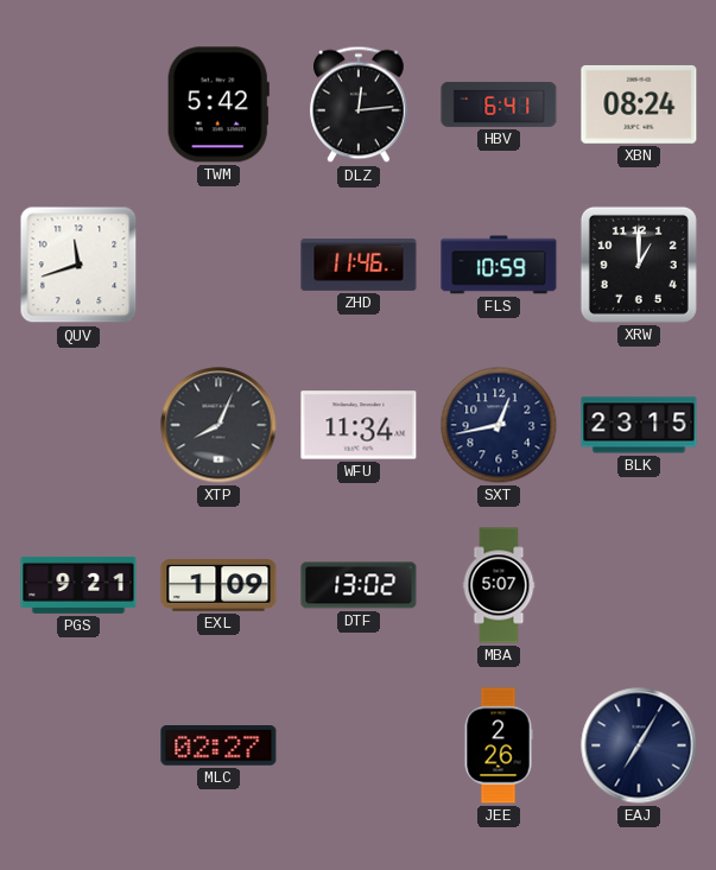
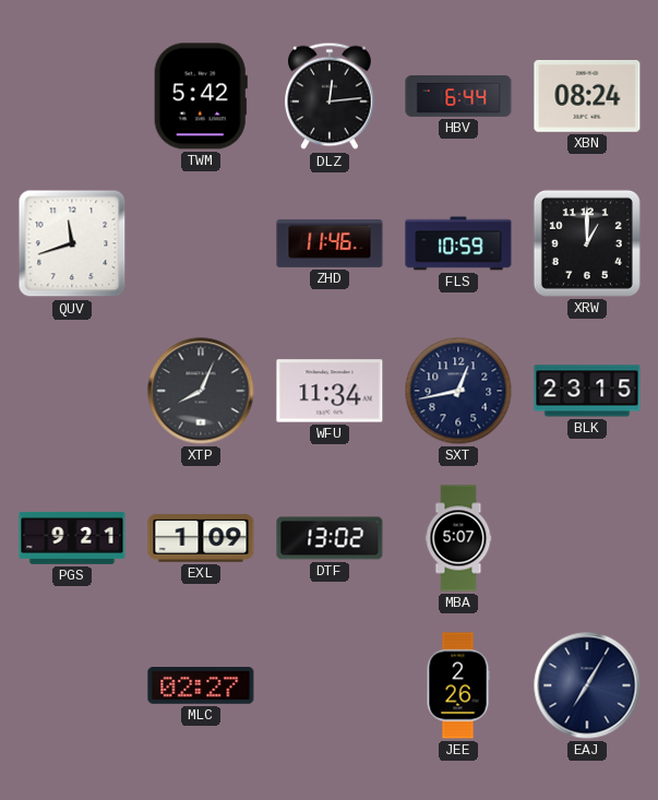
HBV: 6:41 -> 6:44
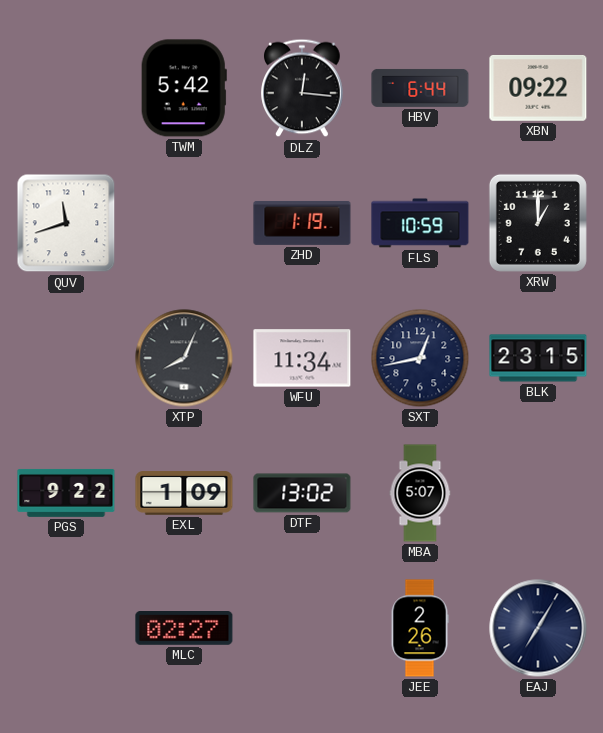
DLZ: 12:14 -> 12:16
XBN: 08:24 -> 09:22
ZHD: 11:46 -> 1:19
PGS: 9:21 -> 9:22
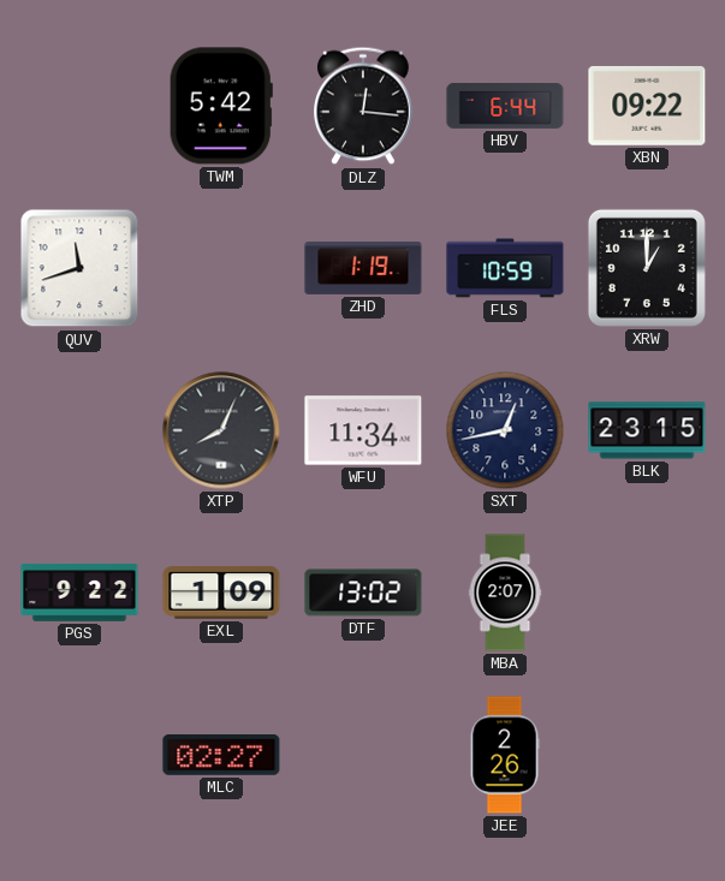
MBA: 5:07 -> 2:07
EAJ: 7:05 -> none
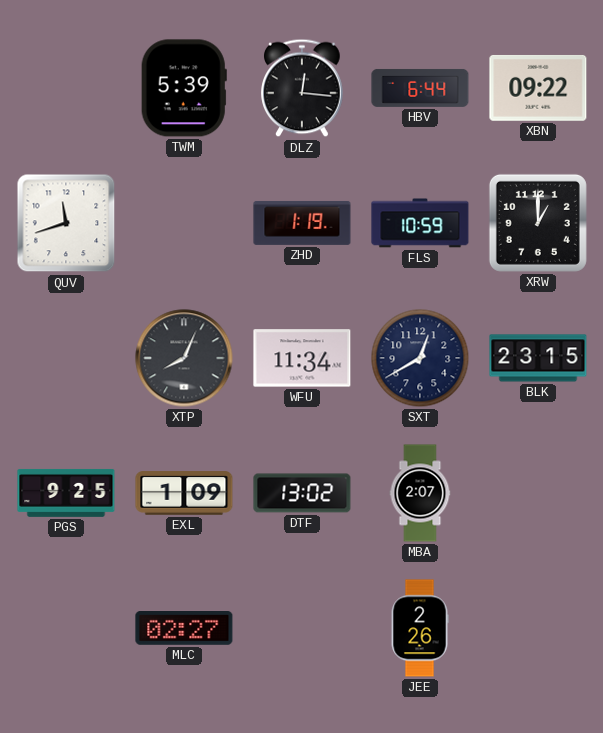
TWM: 5:42 -> 5:39
SXT: 12:43 -> 12:40
PGS: 9:22 -> 9:25
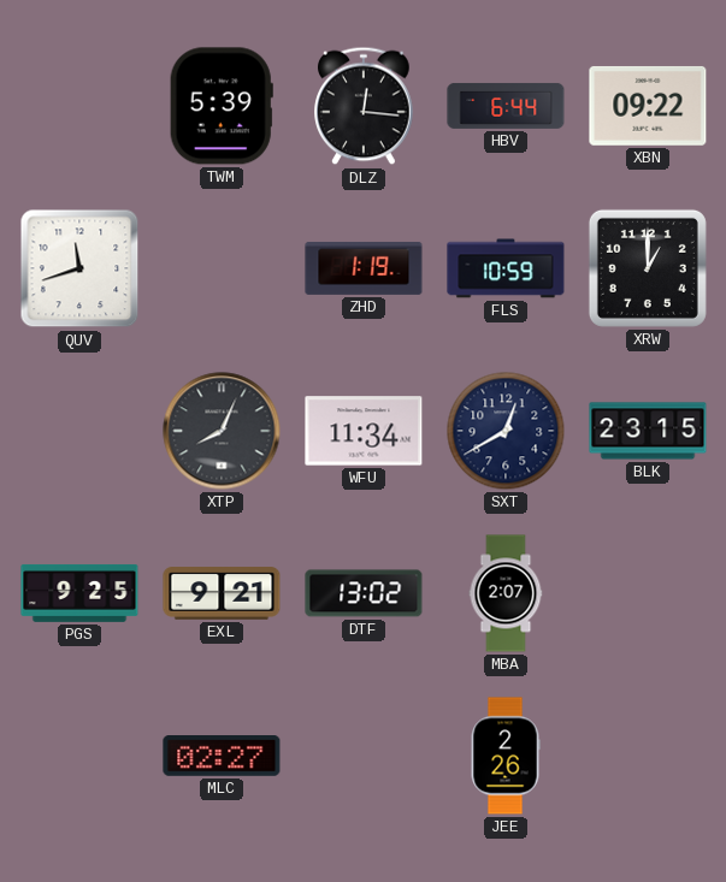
EXL: 1:09 -> 9:21
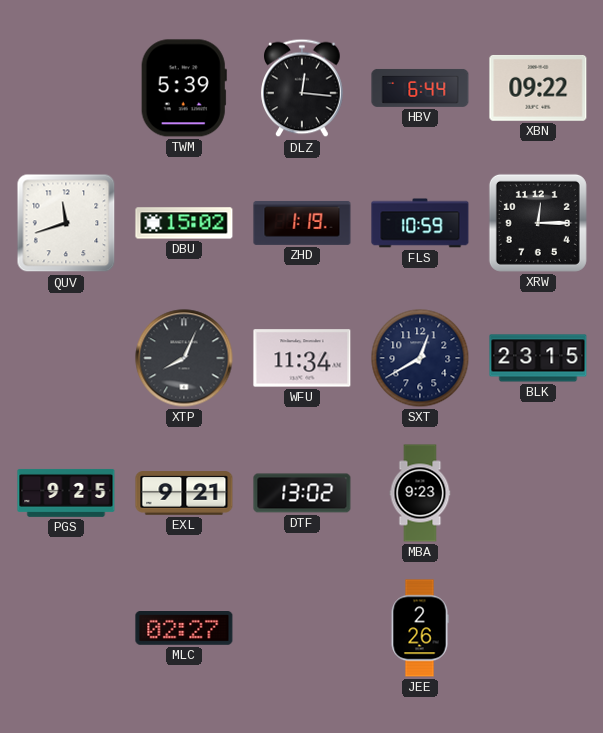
DBU: none -> 15:02
XRW: 1:00 -> 12:15
MBA: 2:07 -> 9:23
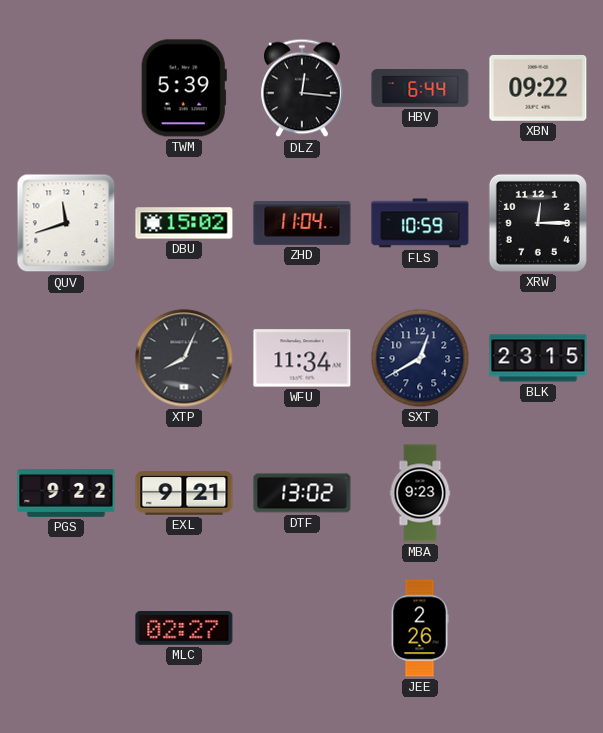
ZHD: 1:19 -> 11:04
PGS: 9:25 -> 9:22
